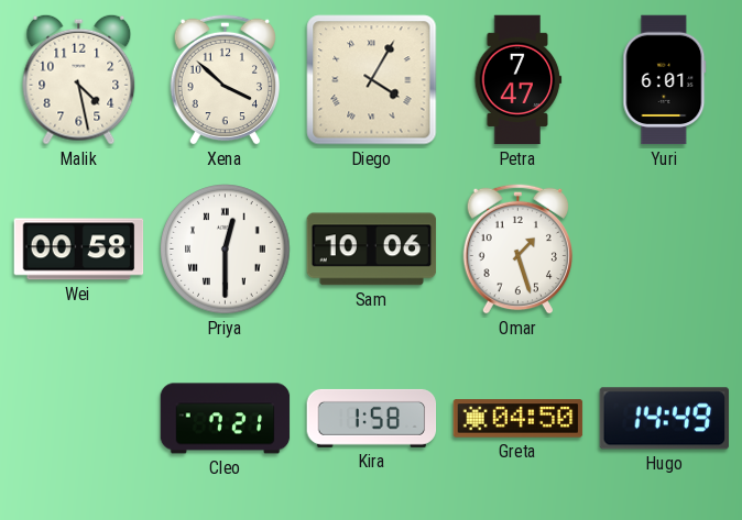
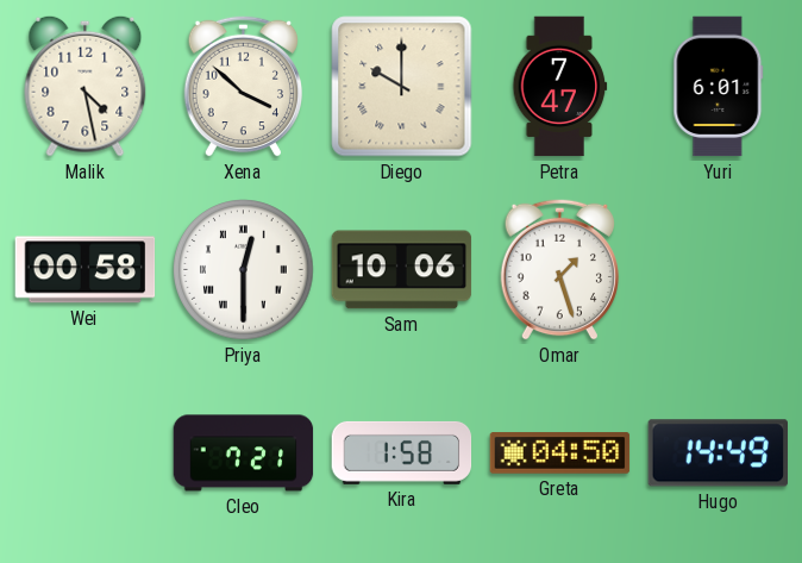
Diego: 4:05 -> 10:00
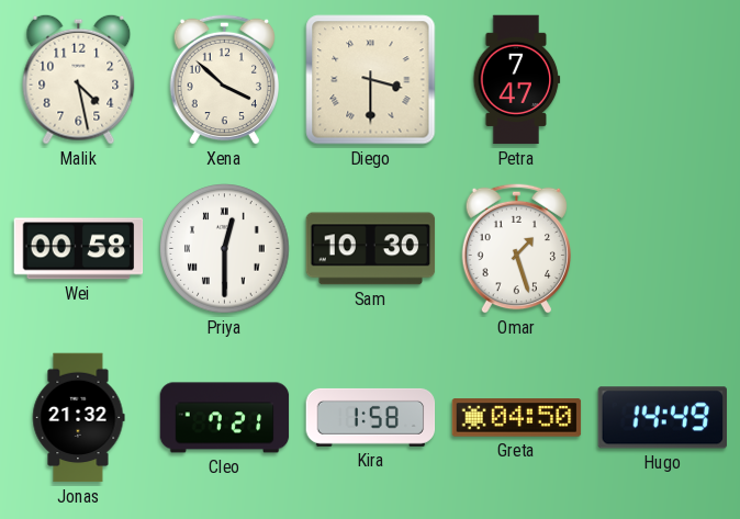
Diego: 10:00 -> 3:30
Yuri: 6:01 -> none
Sam: 10:06 -> 10:30
Jonas: none -> 21:32
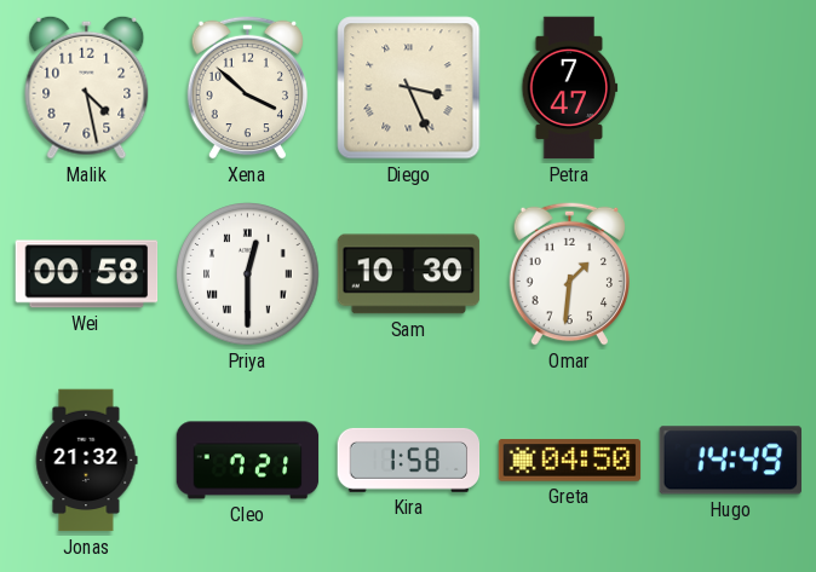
Diego: 3:30 -> 3:26
Omar: 1:27 -> 1:31
